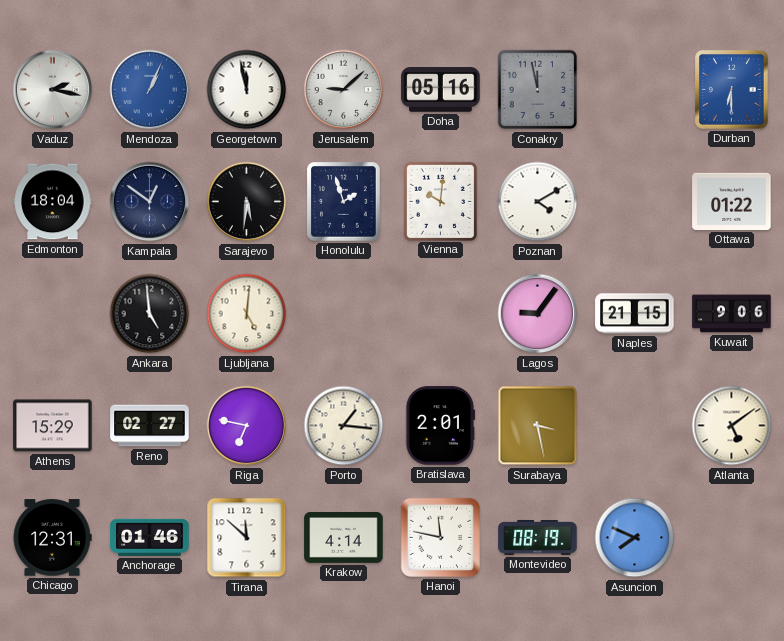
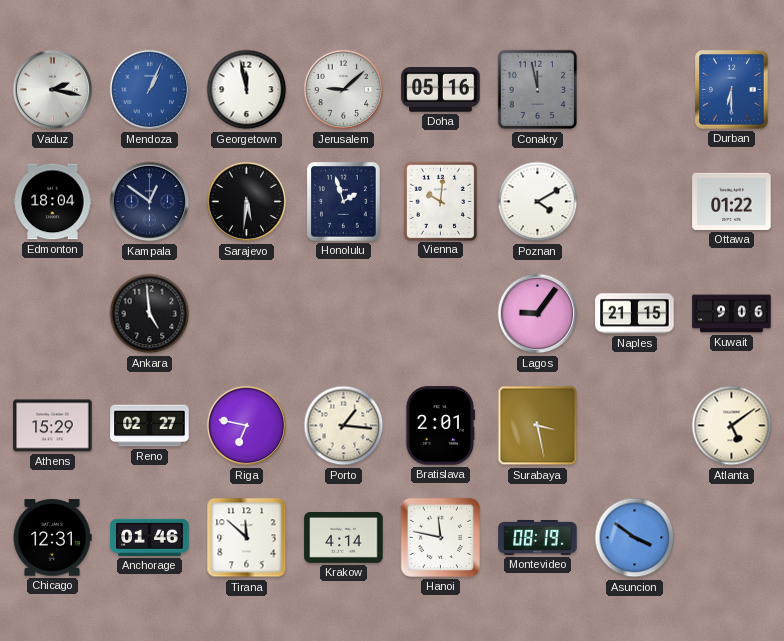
Ljubljana: 5:01 -> none
Asuncion: 7:49 -> 3:51
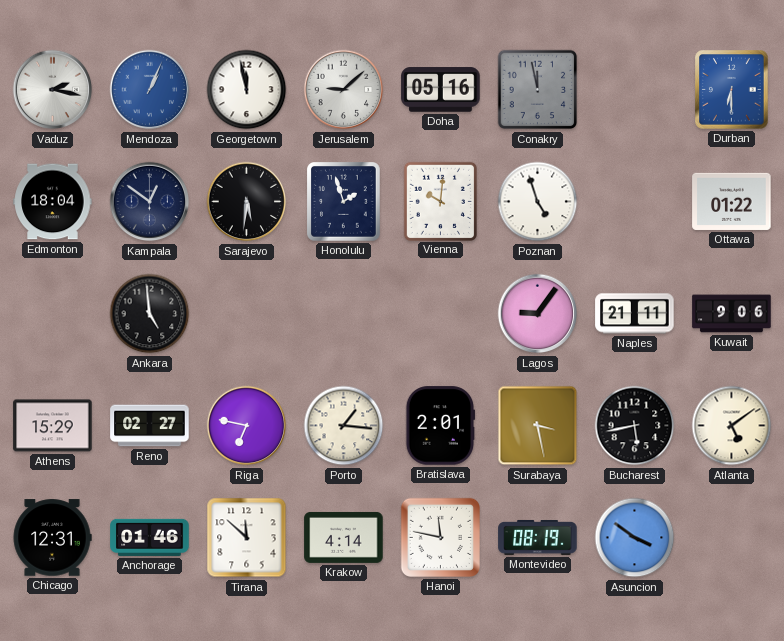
Poznan: 4:10 -> 4:57
Naples: 21:15 -> 21:11
Bucharest: none -> 5:43
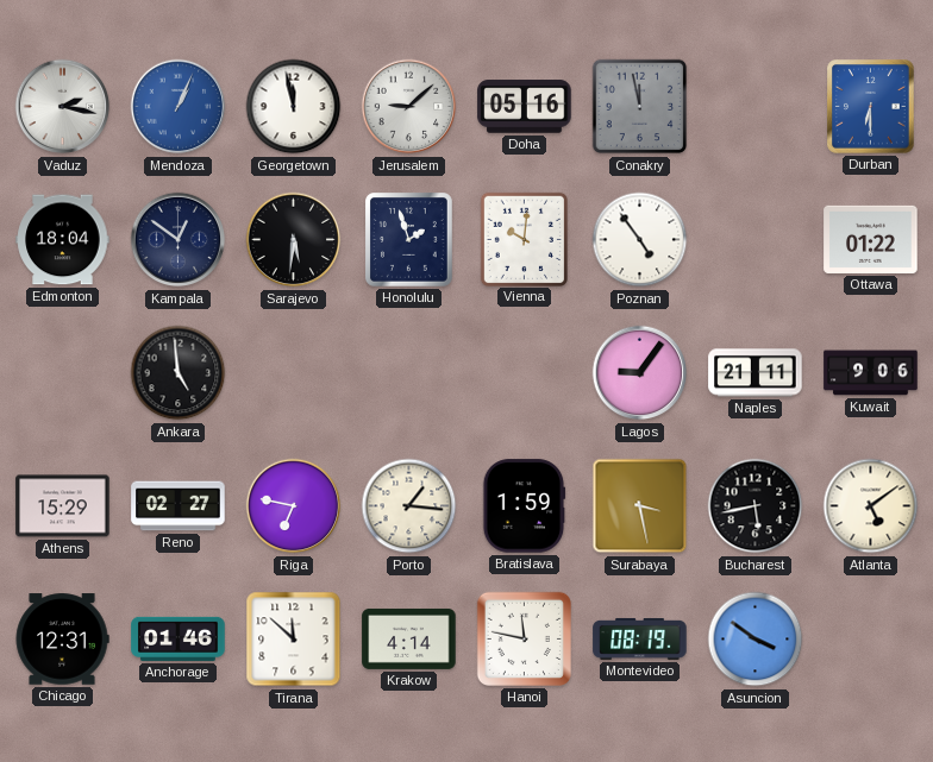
Poznan: 4:57 -> 4:54
Bratislava: 2:01 -> 1:59
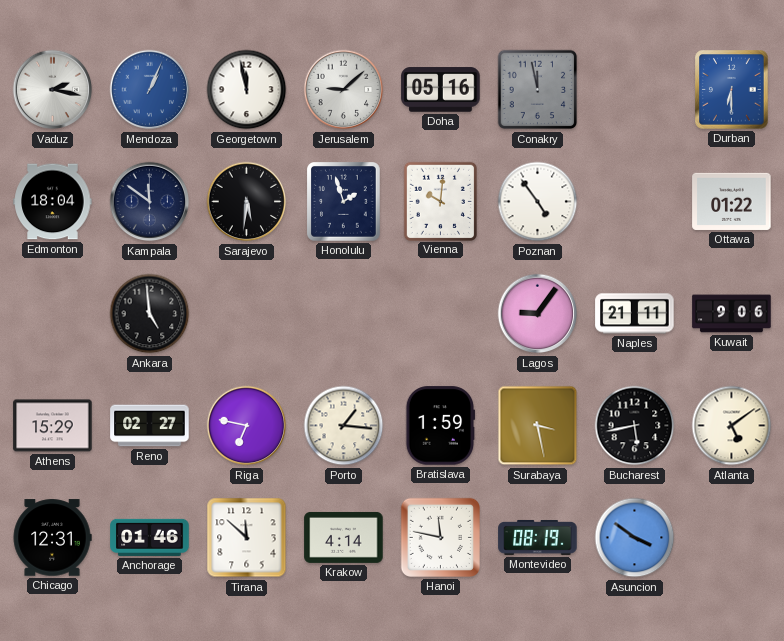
Kampala: 12:51 -> 11:51
